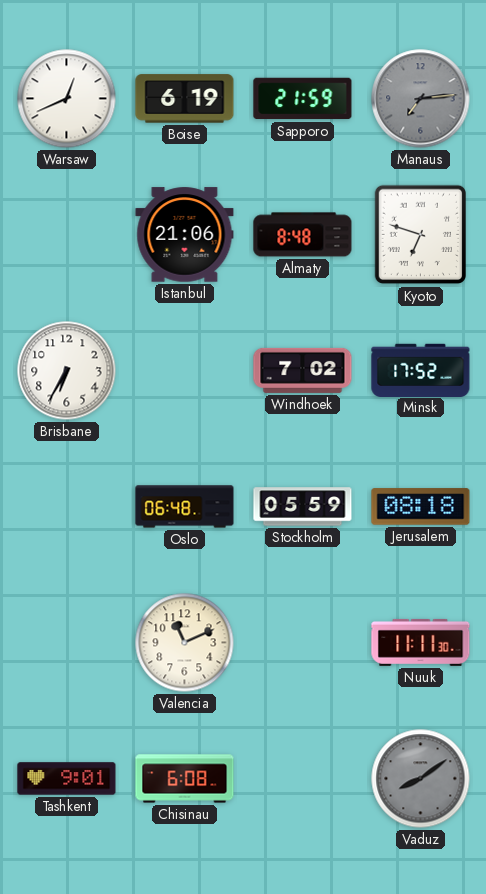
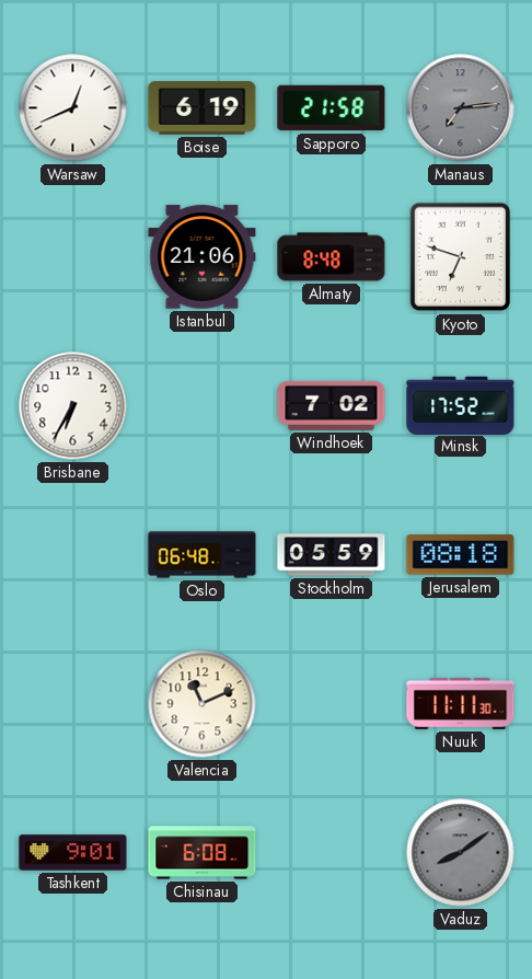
Sapporo: 21:59 -> 21:58
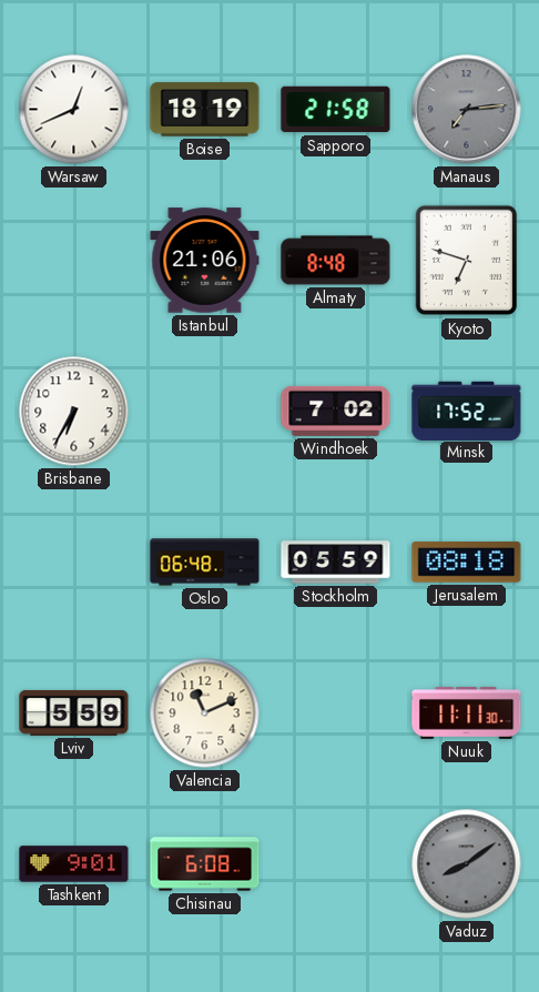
Boise: 6:19 -> 18:19
Lviv: none -> 5:59
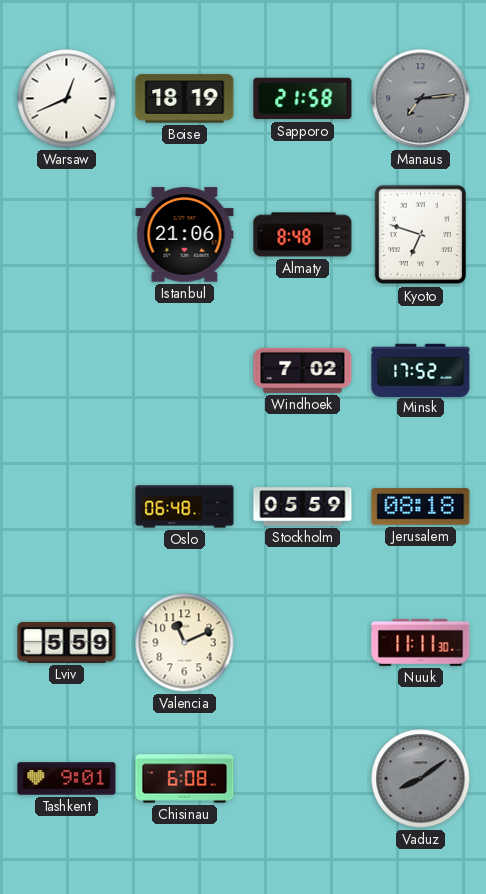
Brisbane: 6:35 -> none
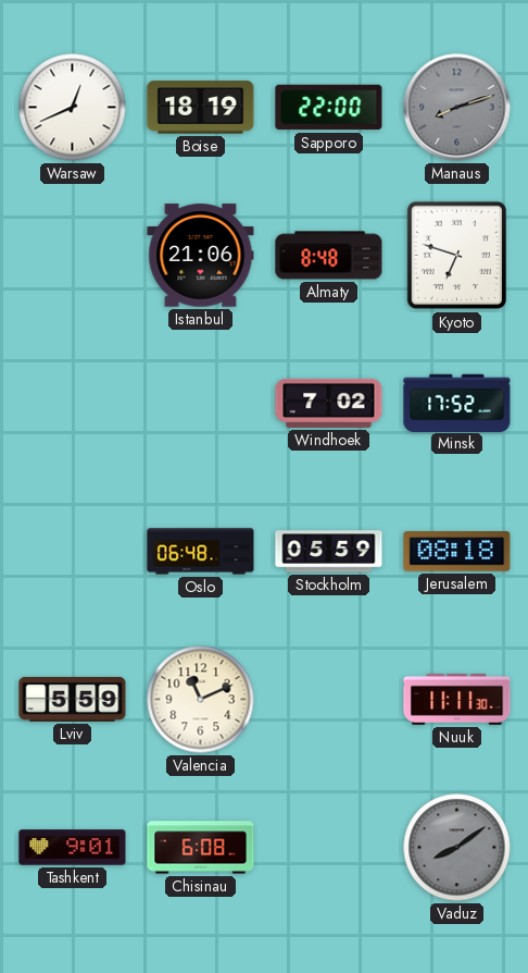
Sapporo: 21:58 -> 22:00
Manaus: 7:14 -> 8:12
